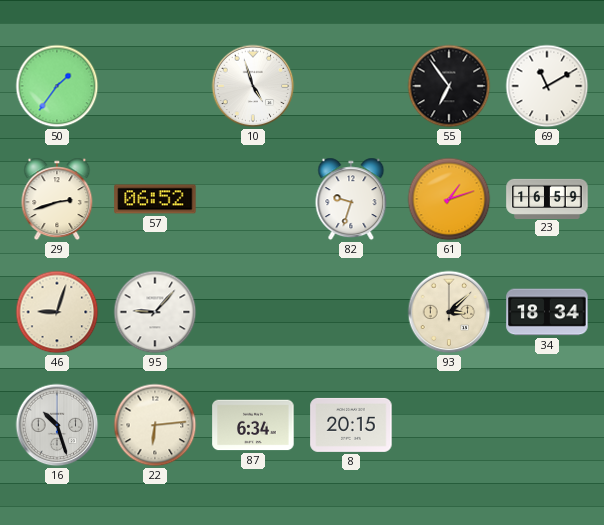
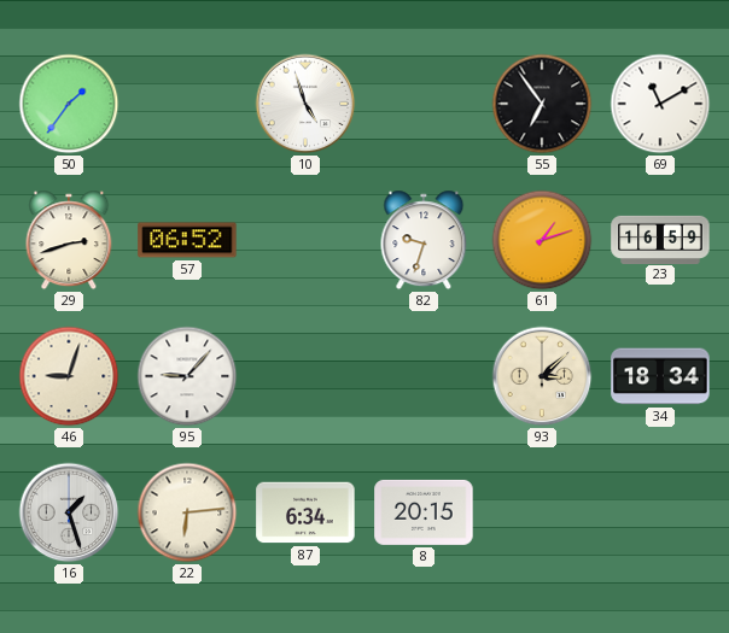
16: 10:27 -> 1:27
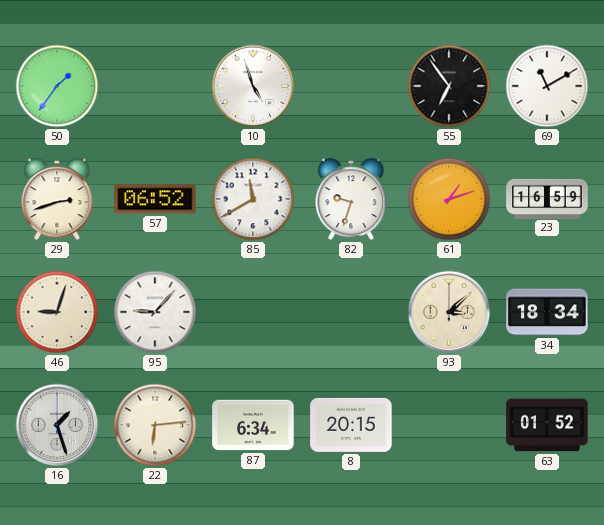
85: none -> 11:40
63: none -> 01:52
